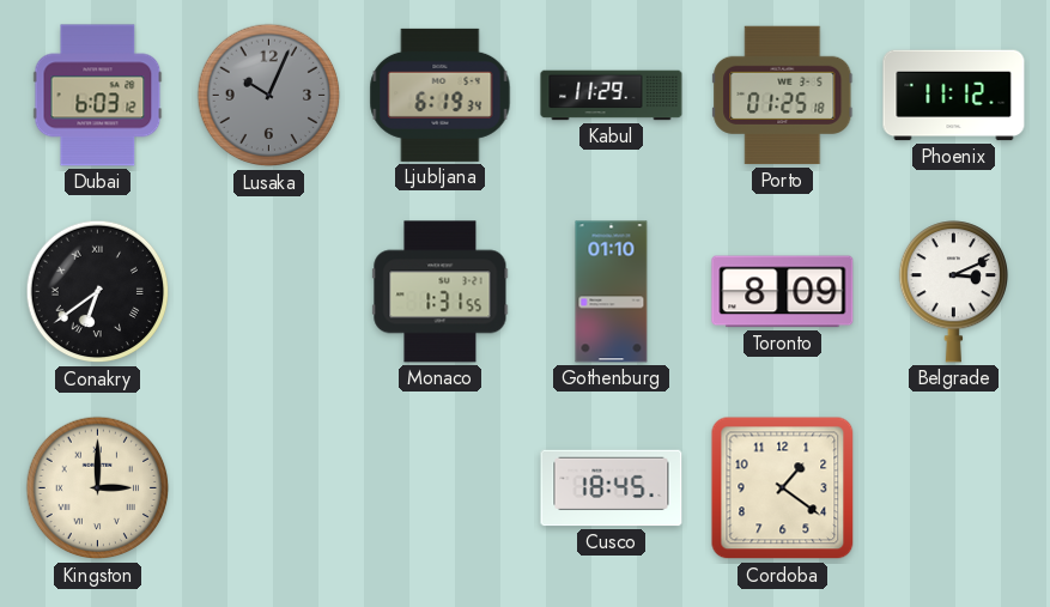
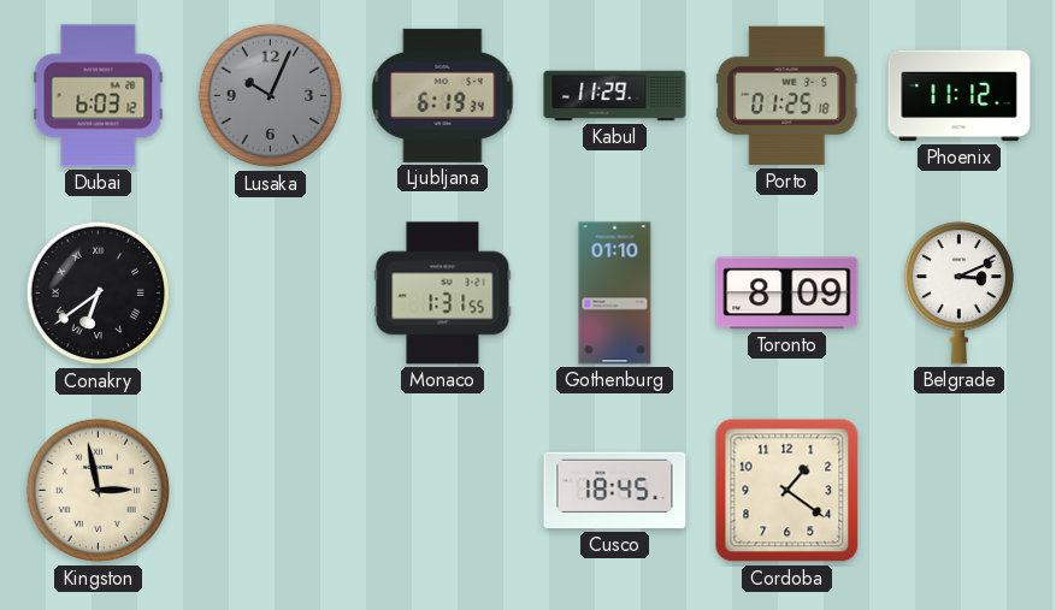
Kingston: 3:00 -> 2:58
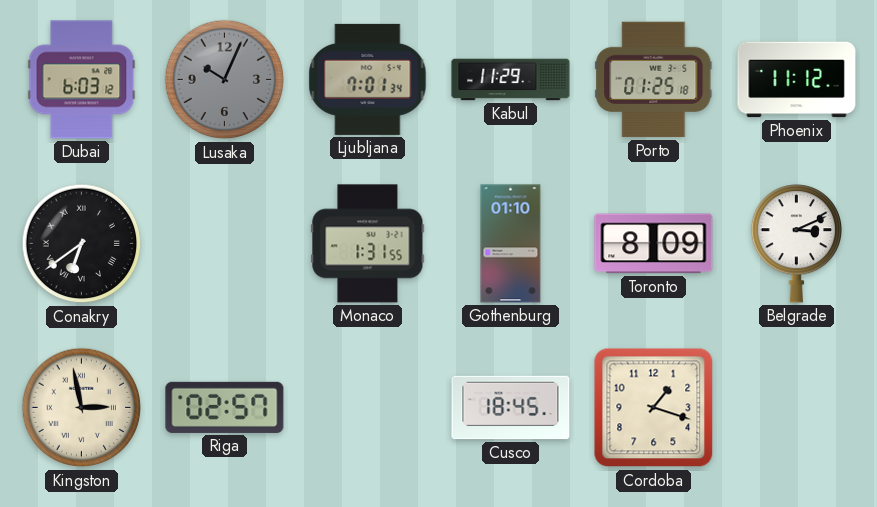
Ljubljana: 6:19 -> 7:01
Riga: none -> 02:57
Cordoba: 1:21 -> 1:18
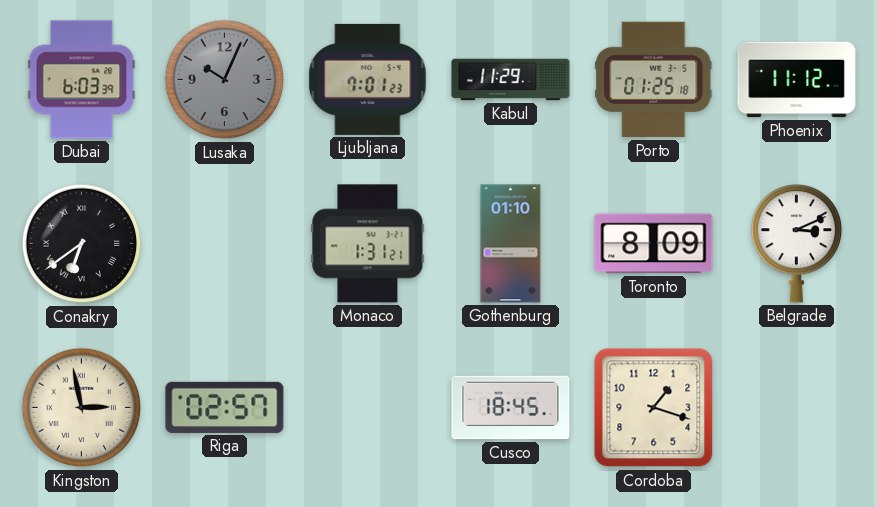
Dubai: 6:03:12 -> 6:03:39
Ljubljana: 7:01:34 -> 7:01:23
Monaco: 1:31:55 -> 1:31:21
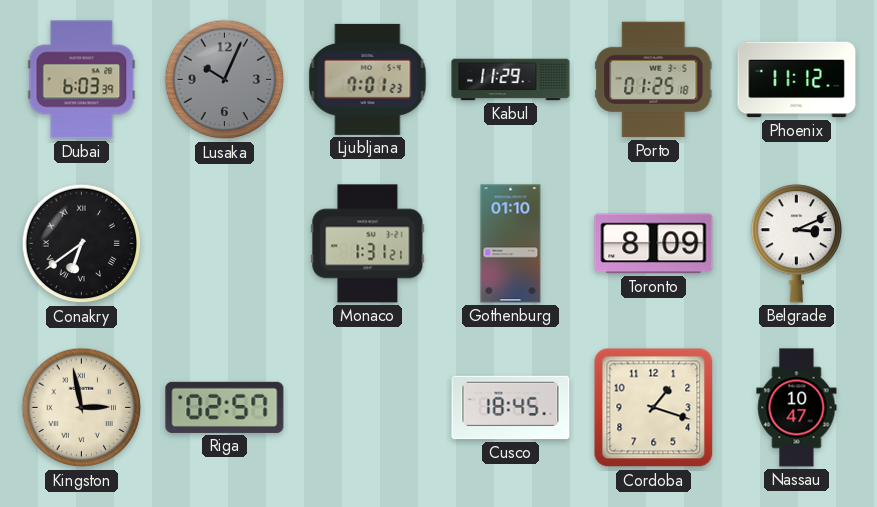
Nassau: none -> 10:47
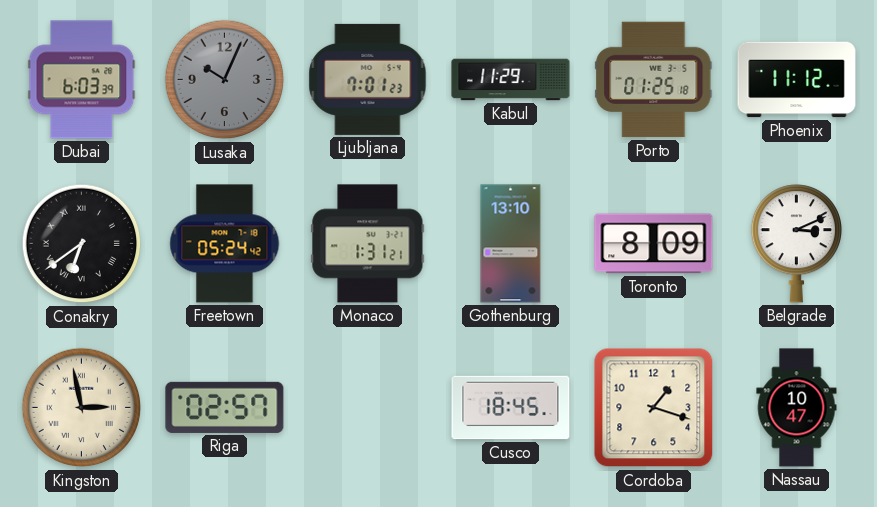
Freetown: none -> 05:24
Gothenburg: 01:10 -> 13:10
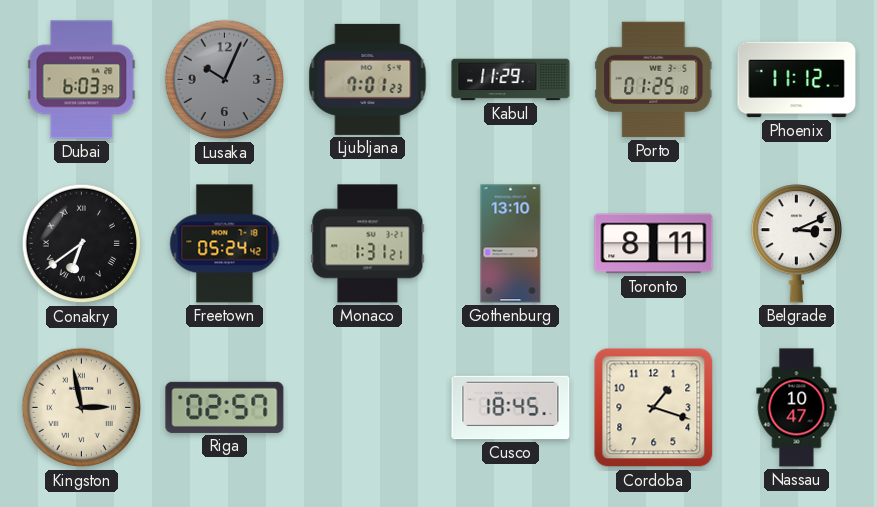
Toronto: 8:09 -> 8:11
